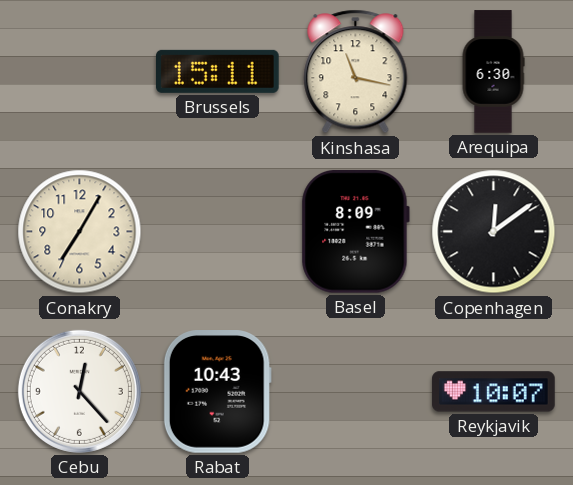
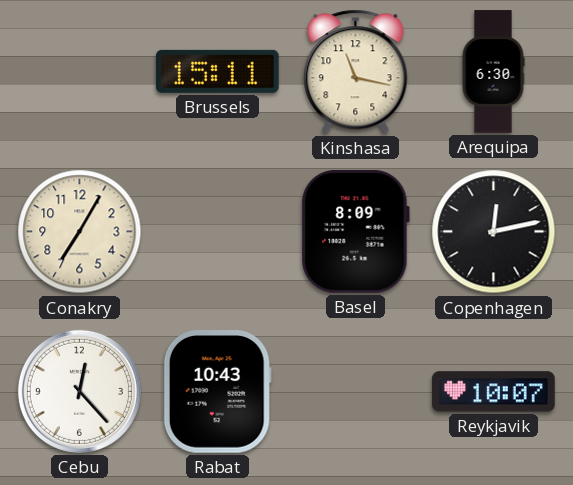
Copenhagen: 12:09 -> 12:13
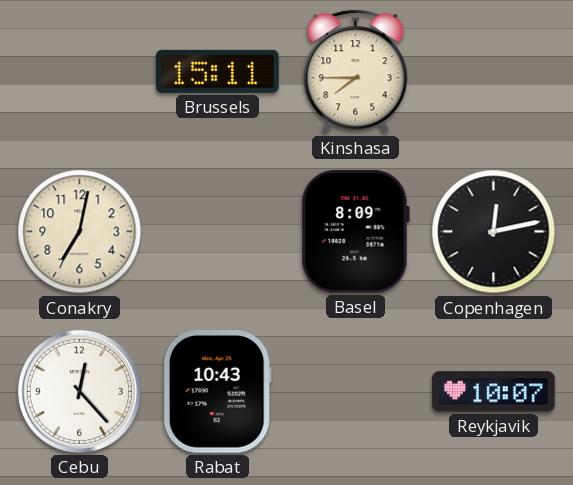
Kinshasa: 11:17 -> 7:45
Arequipa: 6:30 -> none
Conakry: 7:05 -> 7:02
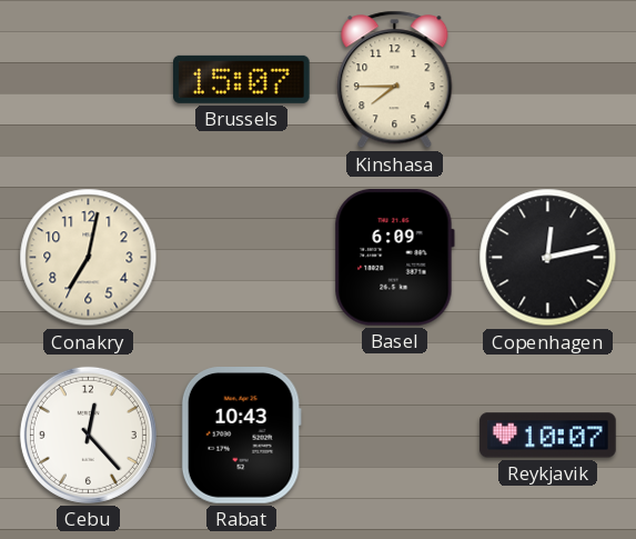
Brussels: 15:11 -> 15:07
Basel: 8:09 -> 6:09
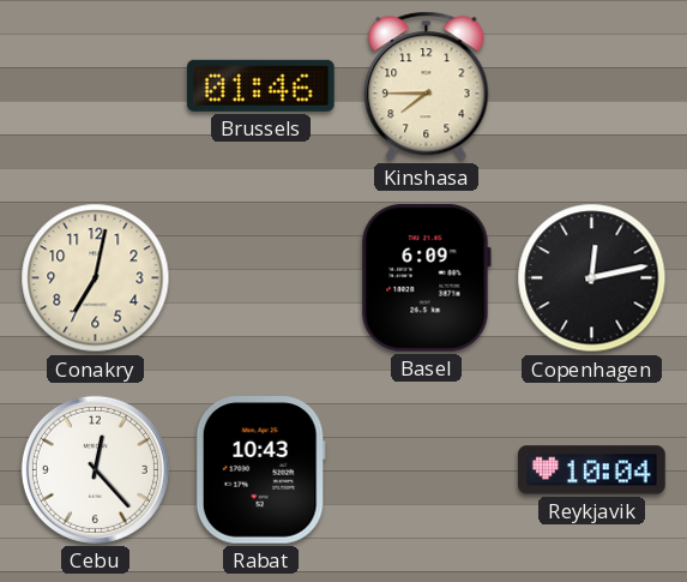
Brussels: 15:07 -> 01:46
Reykjavik: 10:07 -> 10:04
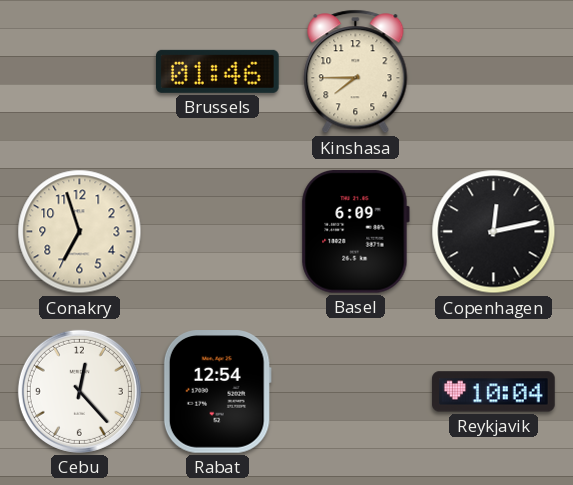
Conakry: 7:02 -> 6:57
Rabat: 10:43 -> 12:54
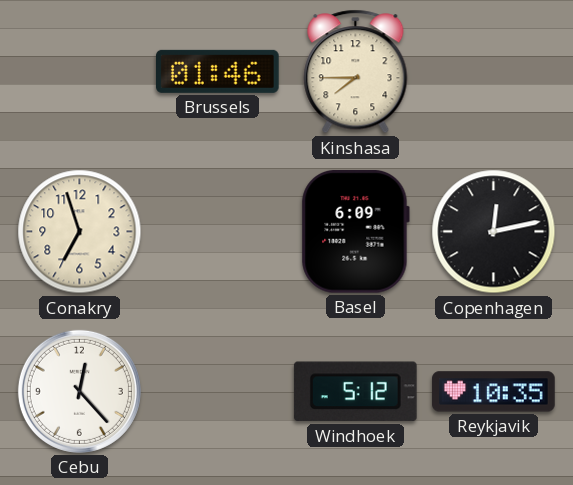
Rabat: 12:54 -> none
Windhoek: none -> 5:12
Reykjavik: 10:04 -> 10:35
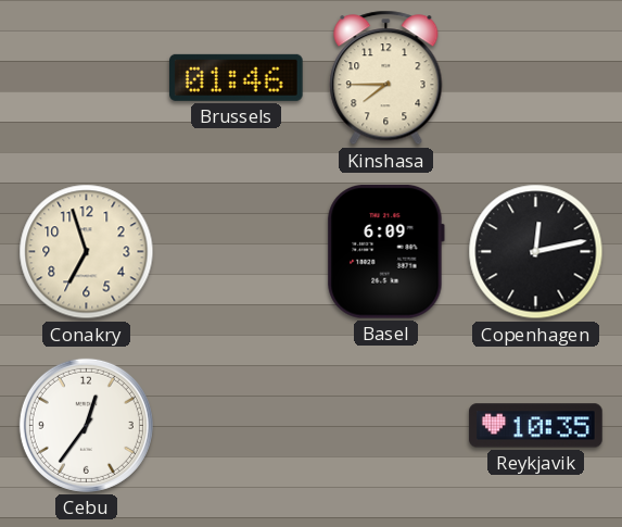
Cebu: 12:23 -> 12:36
Windhoek: 5:12 -> none
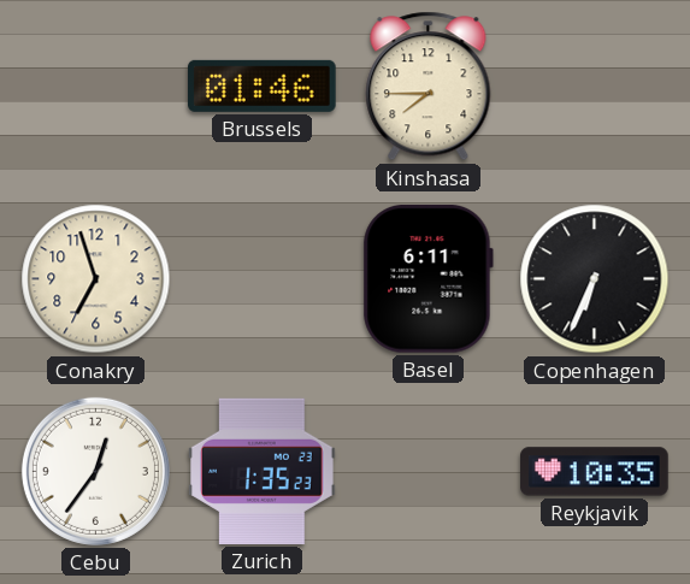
Basel: 6:09 -> 6:11
Copenhagen: 12:13 -> 6:34
Zurich: none -> 1:35
